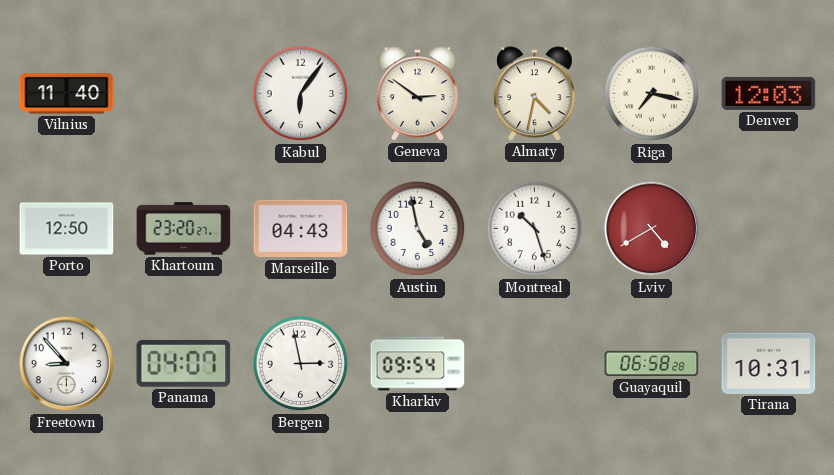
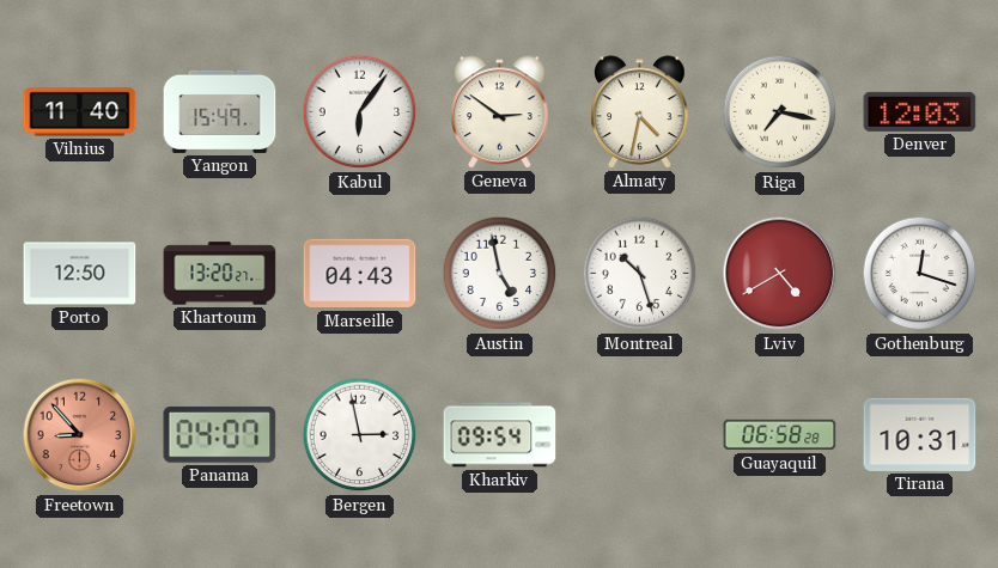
Yangon: none -> 15:49
Khartoum: 23:20 -> 13:20
Gothenburg: none -> 12:18
Freetown dial: white -> salmon
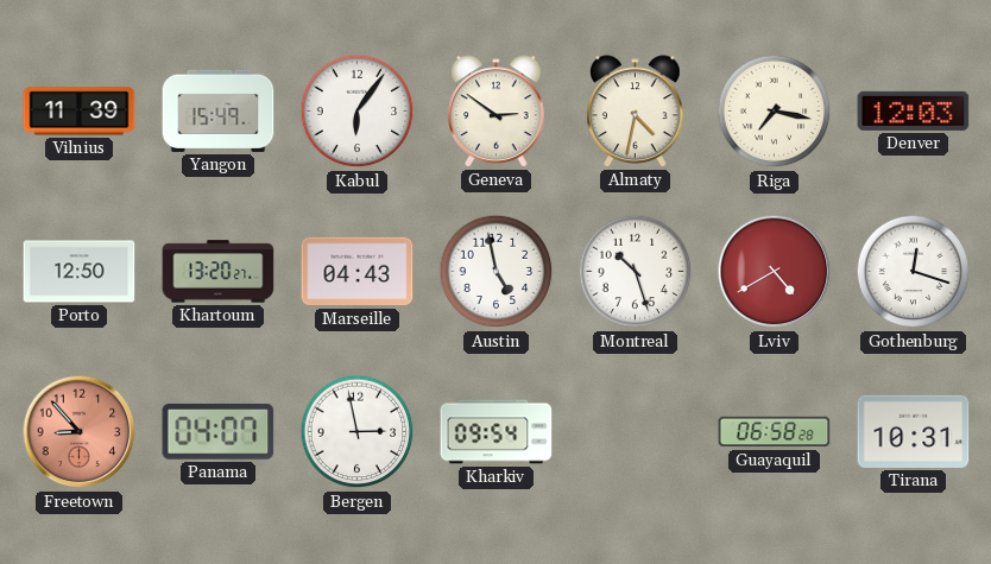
Vilnius: 11:40 -> 11:39
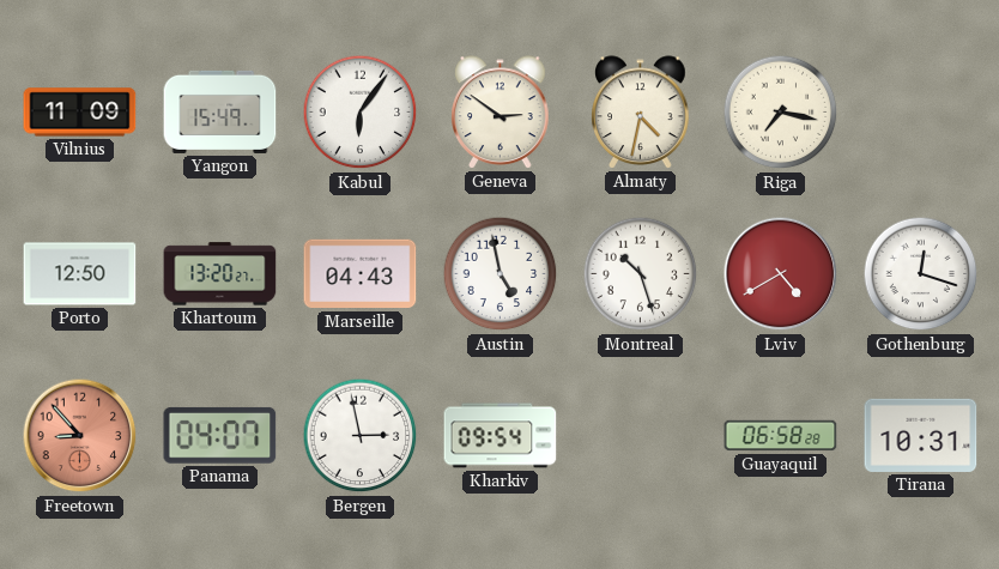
Vilnius: 11:39 -> 11:09
Denver: 12:03 -> none
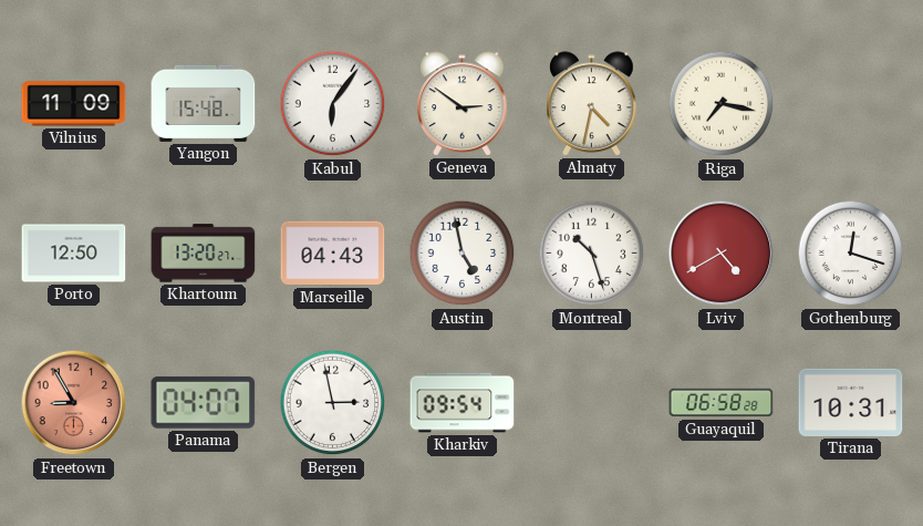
Yangon: 15:49 -> 15:48
Freetown: 8:53 -> 8:55
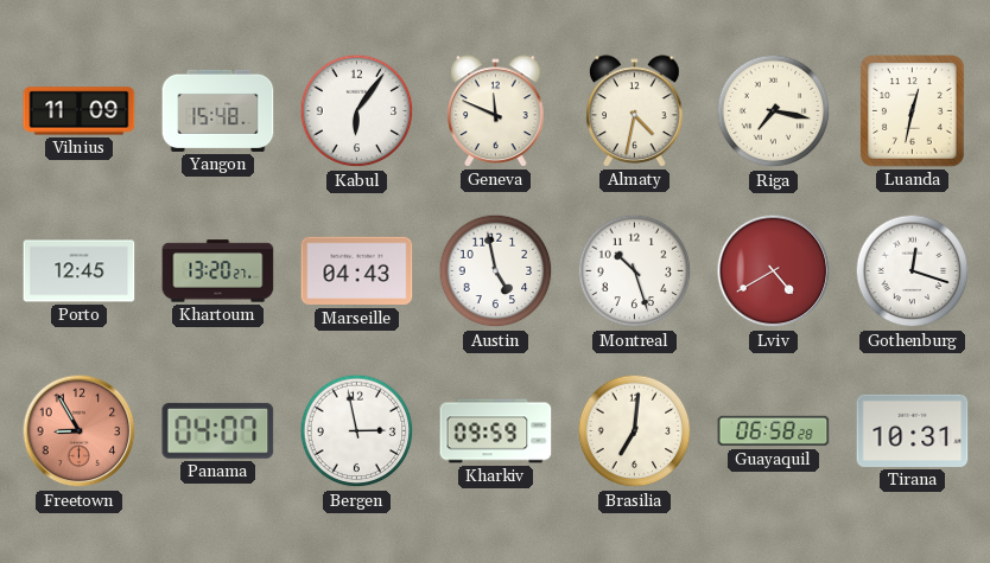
Geneva: 2:51 -> 11:49
Luanda: none -> 12:32
Porto: 12:50 -> 12:45
Kharkiv: 09:54 -> 09:59
Brasilia: none -> 7:01
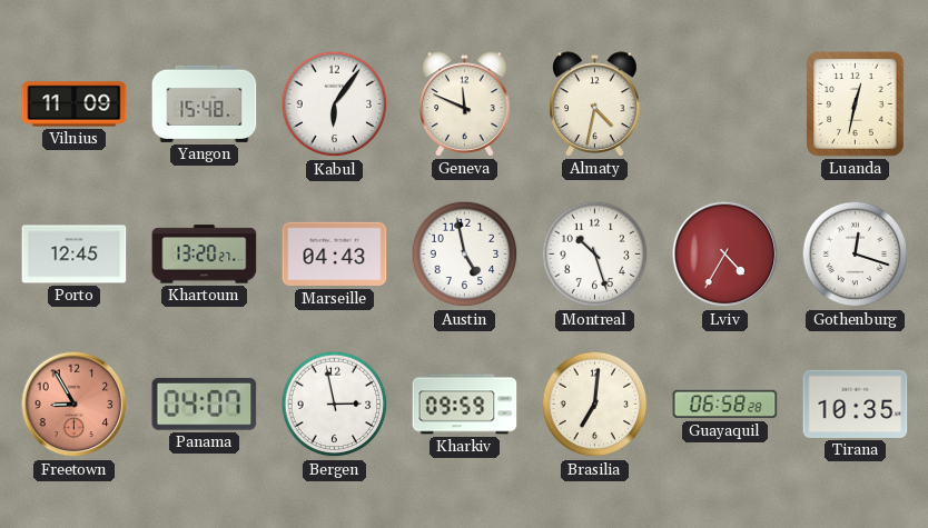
Riga: 7:17 -> none
Lviv: 4:40 -> 4:35
Tirana: 10:31 -> 10:35
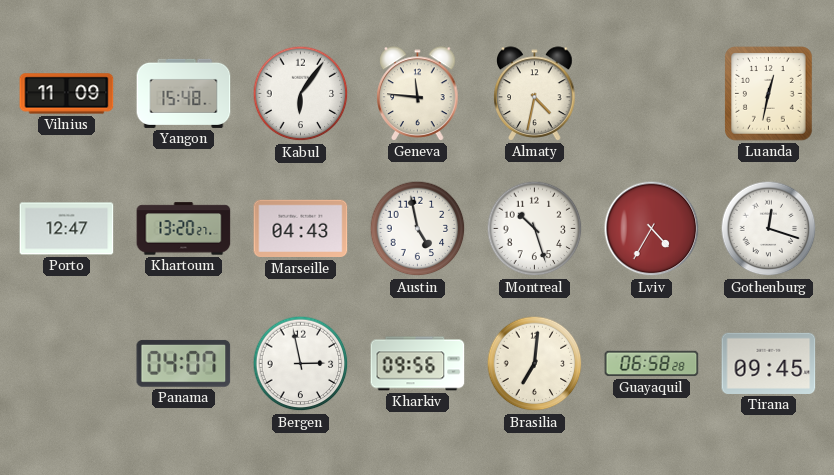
Geneva: 11:49 -> 11:46
Porto: 12:45 -> 12:47
Freetown: 8:55 -> none
Kharkiv: 09:59 -> 09:56
Tirana: 10:35 -> 09:45
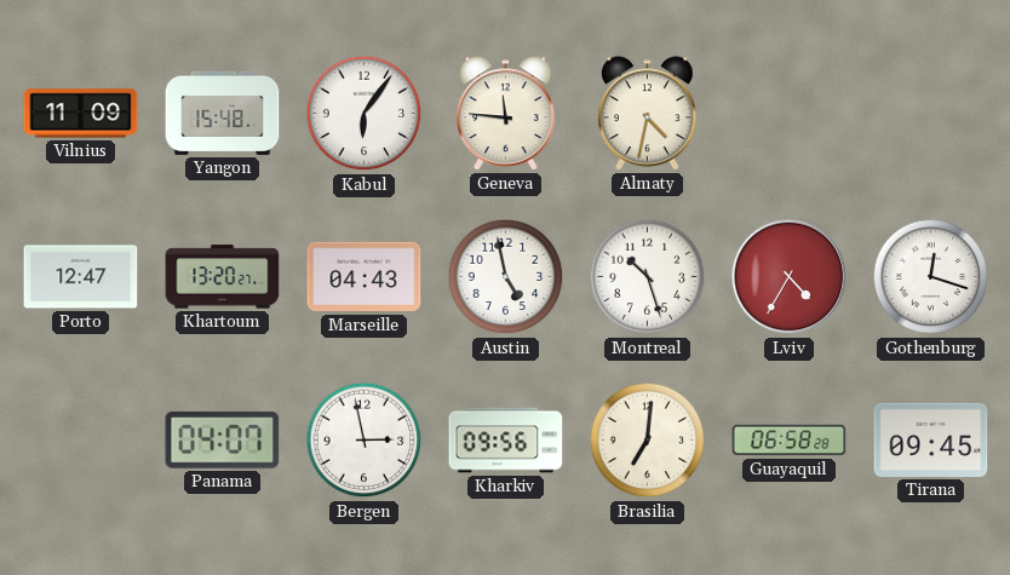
Luanda: 12:32 -> none
